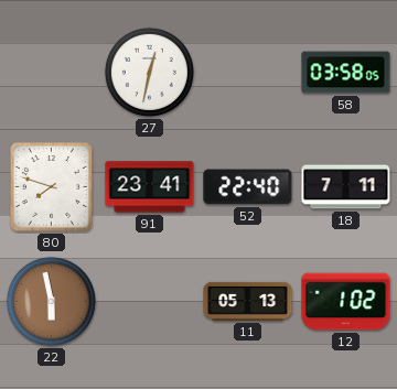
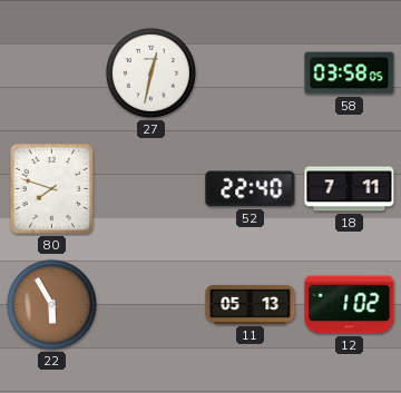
91: 23:41 -> none
22: 5:58 -> 5:55
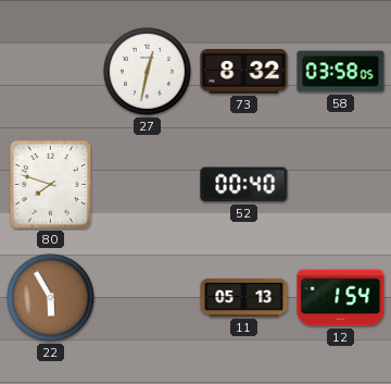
73: none -> 8:32
52: 22:40 -> 00:40
18: 7:11 -> none
12: 1:02 -> 1:54
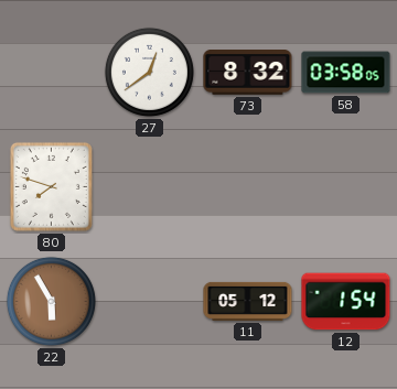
27: 12:32 -> 12:39
52: 00:40 -> none
11: 05:13 -> 05:12
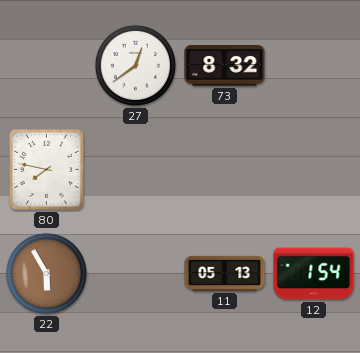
58: 03:58 -> none
80: 7:48 -> 7:47
11: 05:12 -> 05:13
